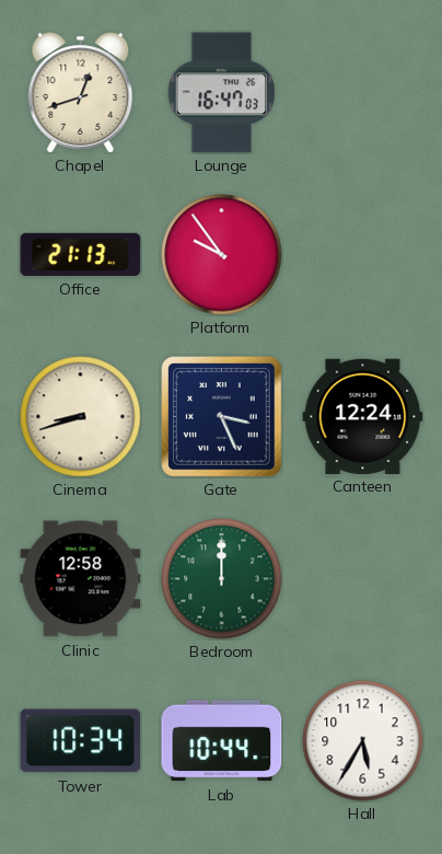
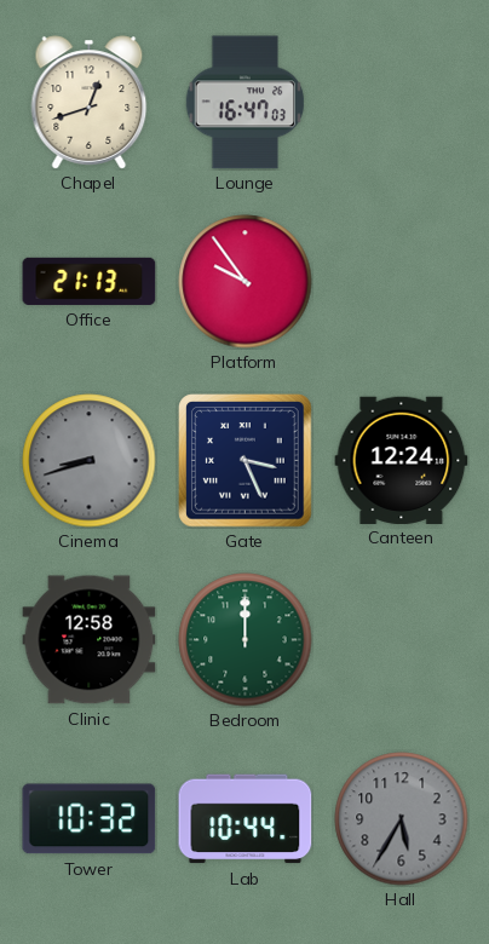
Cinema dial: cream -> grey
Tower: 10:34 -> 10:32
Hall dial: white -> grey
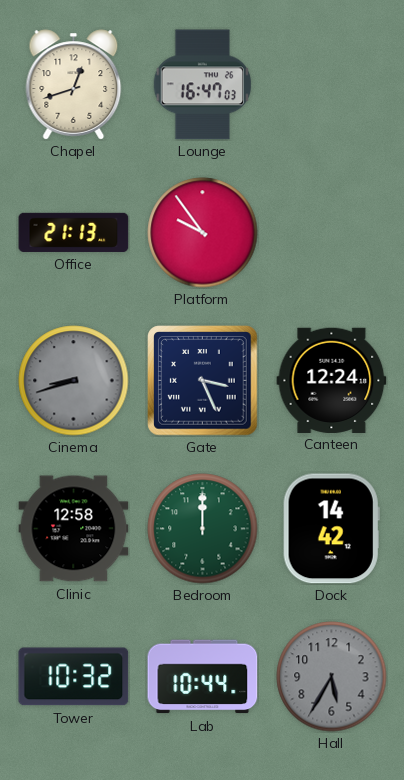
Dock: none -> 14:42
